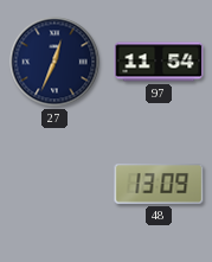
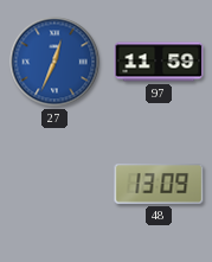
27 dial: navy -> blue
97: 11:54 -> 11:59
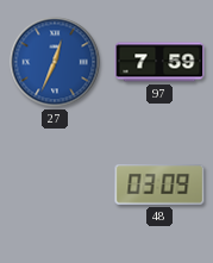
97: 11:59 -> 7:59
48: 13:09 -> 03:09
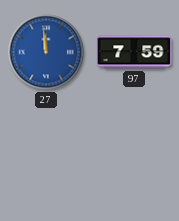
27: 12:34 -> 11:59
48: 03:09 -> none
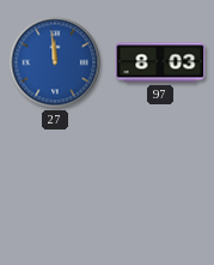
97: 7:59 -> 8:03
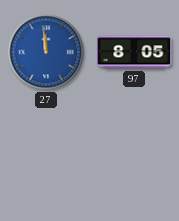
97: 8:03 -> 8:05
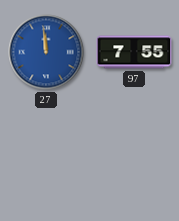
97: 8:05 -> 7:55
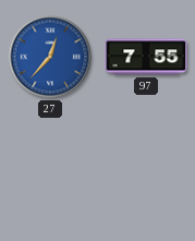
27: 11:59 -> 12:37
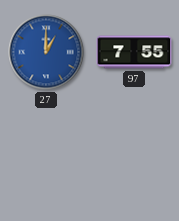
27: 12:37 -> 1:00
